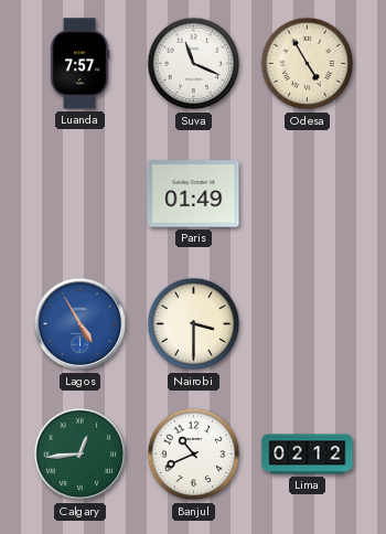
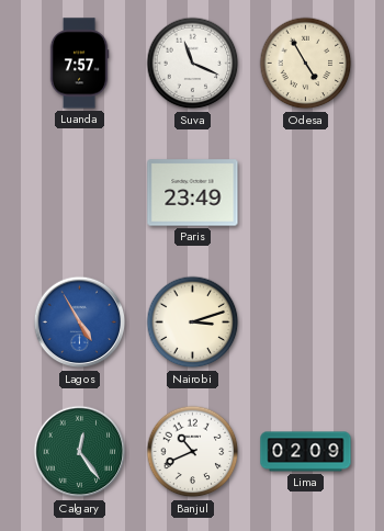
Paris: 01:49 -> 23:49
Nairobi: 3:30 -> 3:12
Calgary: 12:44 -> 12:24
Lima: 02:12 -> 02:09
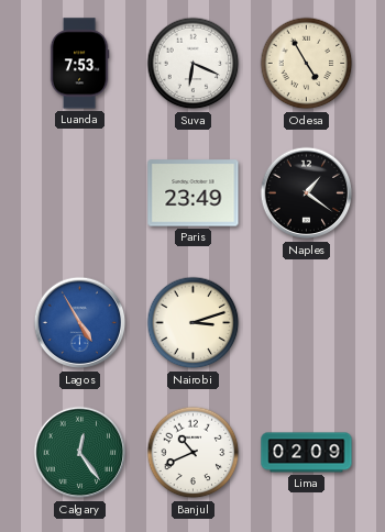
Luanda: 7:57 -> 7:53
Suva: 11:19 -> 6:19
Naples: none -> 1:21
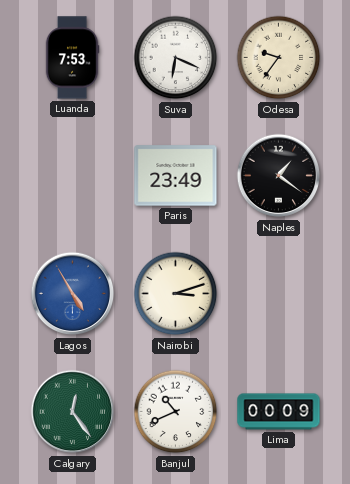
Odesa: 4:55 -> 9:36
Lima: 02:09 -> 00:09
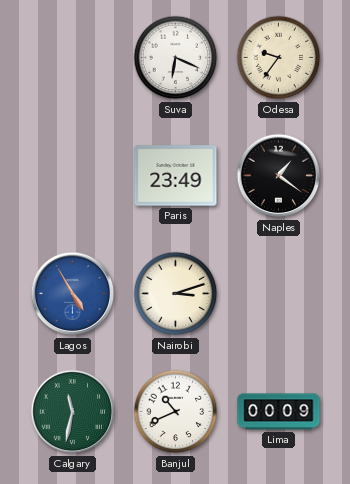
Luanda: 7:53 -> none
Calgary: 12:24 -> 11:32
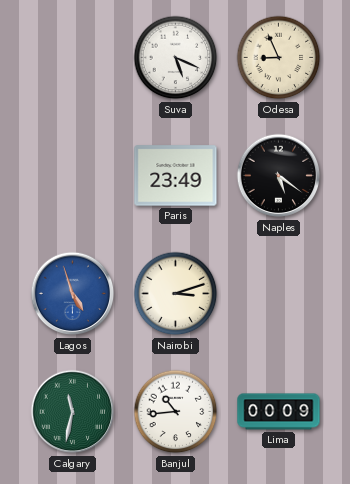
Suva: 6:19 -> 5:19
Odesa: 9:36 -> 8:56
Naples: 1:21 -> 5:21
Lagos: 4:55 -> 4:57
Banjul: 10:41 -> 10:44
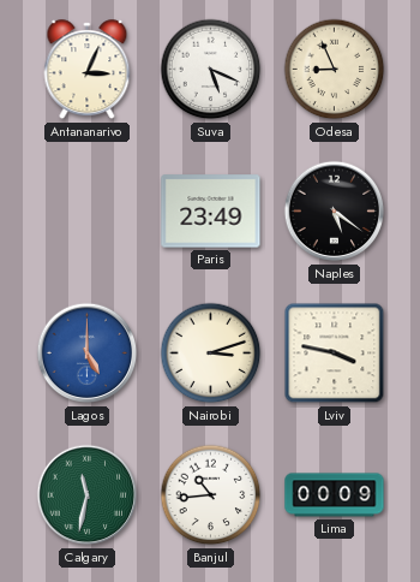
Antananarivo: none -> 3:04
Lagos: 4:57 -> 5:00
Lviv: none -> 3:47
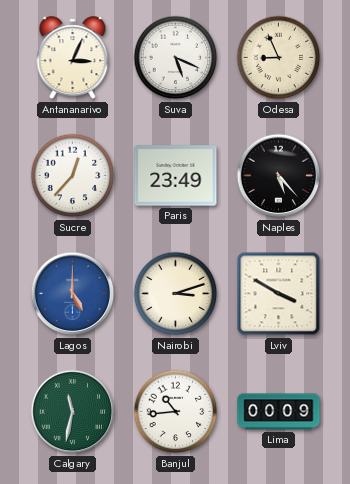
Sucre: none -> 12:37
Naples: 5:21 -> 5:23
Lviv: 3:47 -> 3:50
